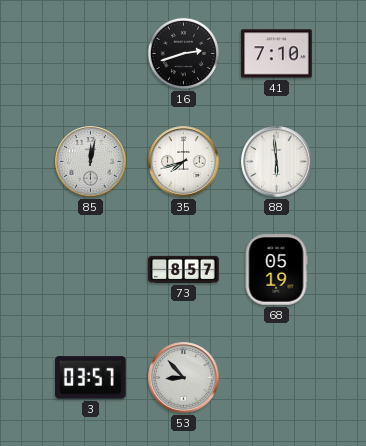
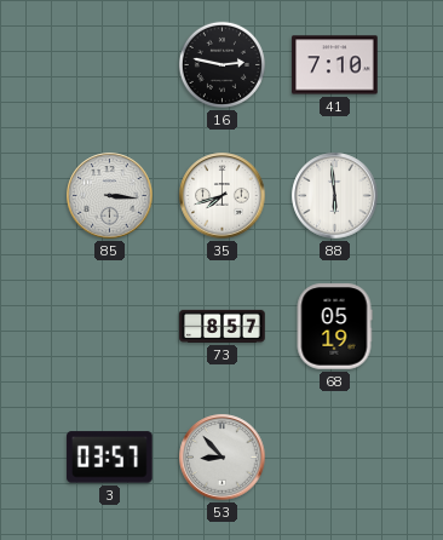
16: 2:42 -> 2:47
85: 12:02 -> 3:16
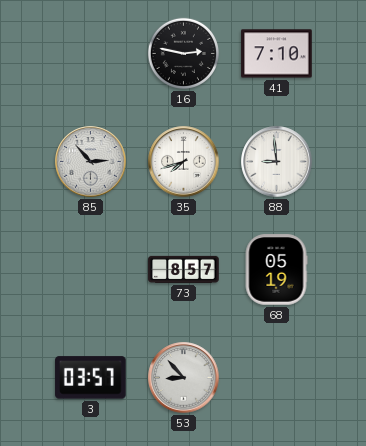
85: 3:16 -> 2:53
88: 5:59 -> 8:59
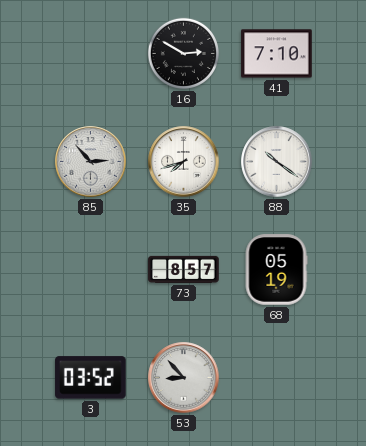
16: 2:47 -> 2:50
88: 8:59 -> 10:21
3: 03:57 -> 03:52
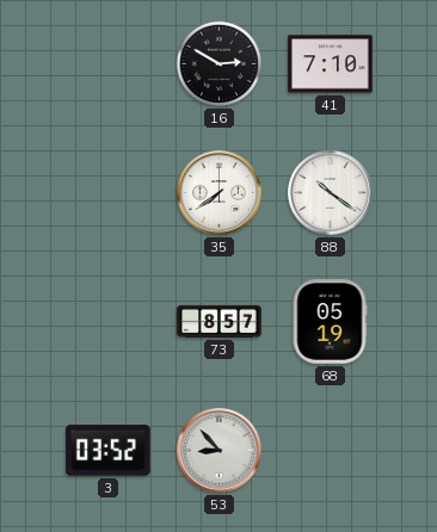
85: 2:53 -> none
35: 7:42 -> 7:39
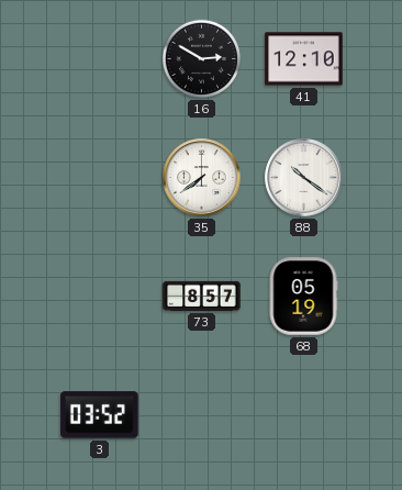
41: 7:10 -> 12:10
53: 8:53 -> none
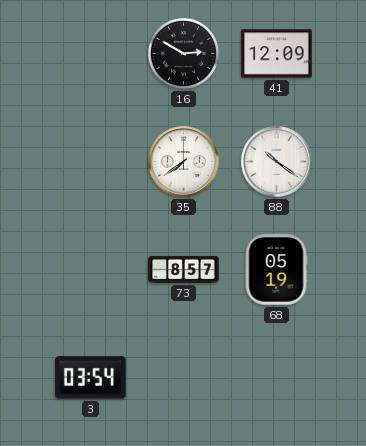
41: 12:10 -> 12:09
3: 03:52 -> 03:54
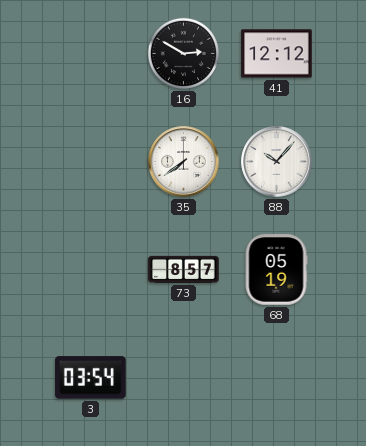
41: 12:09 -> 12:12
88: 10:21 -> 10:07
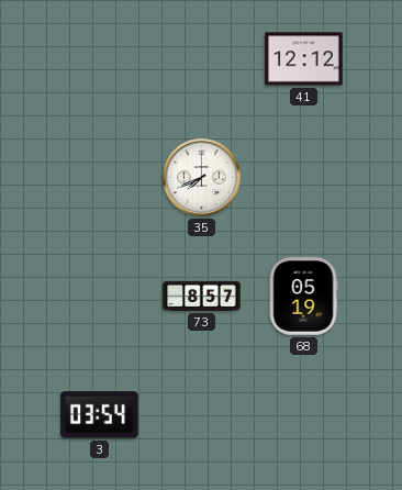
16: 2:50 -> none
35: 7:39 -> 7:41
88: 10:07 -> none
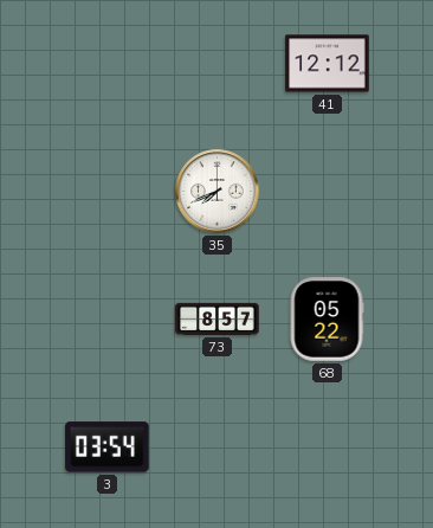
68: 05:19 -> 05:22
